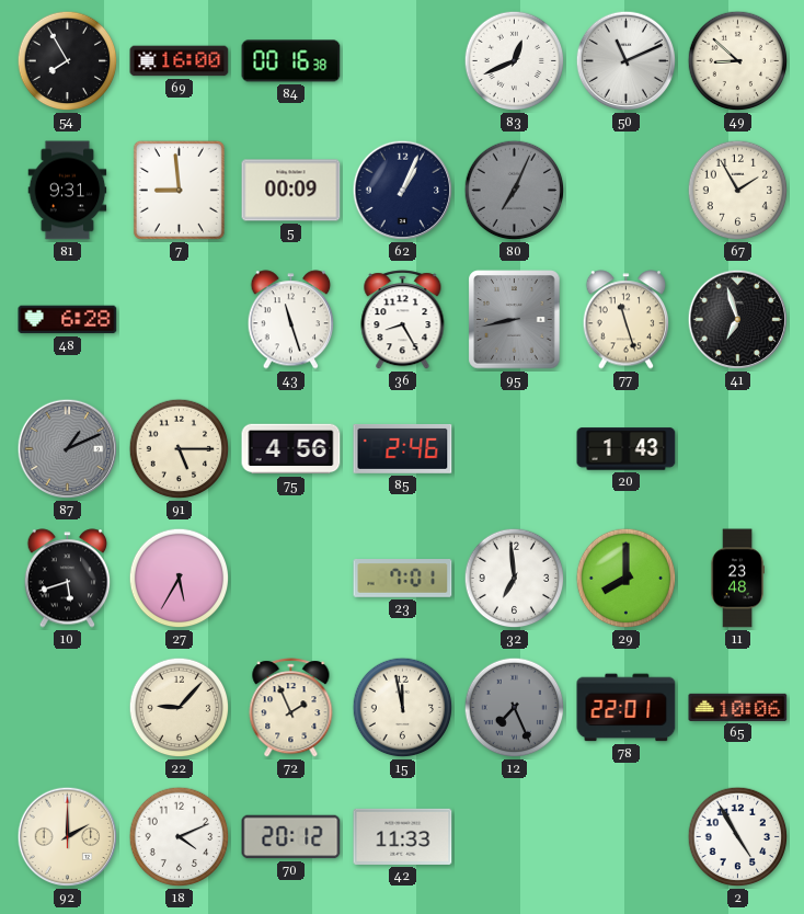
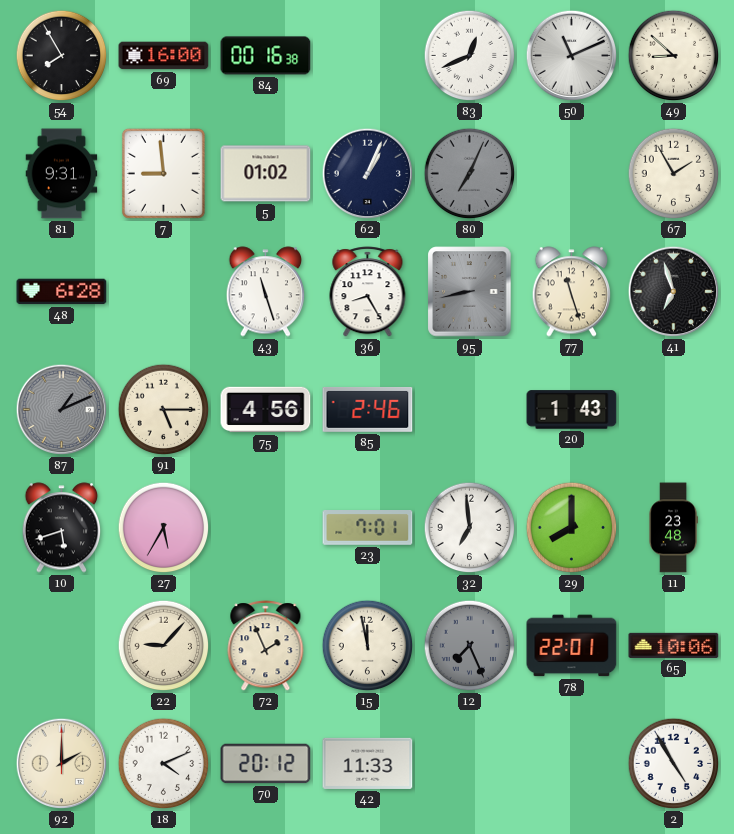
5: 00:09 -> 01:02
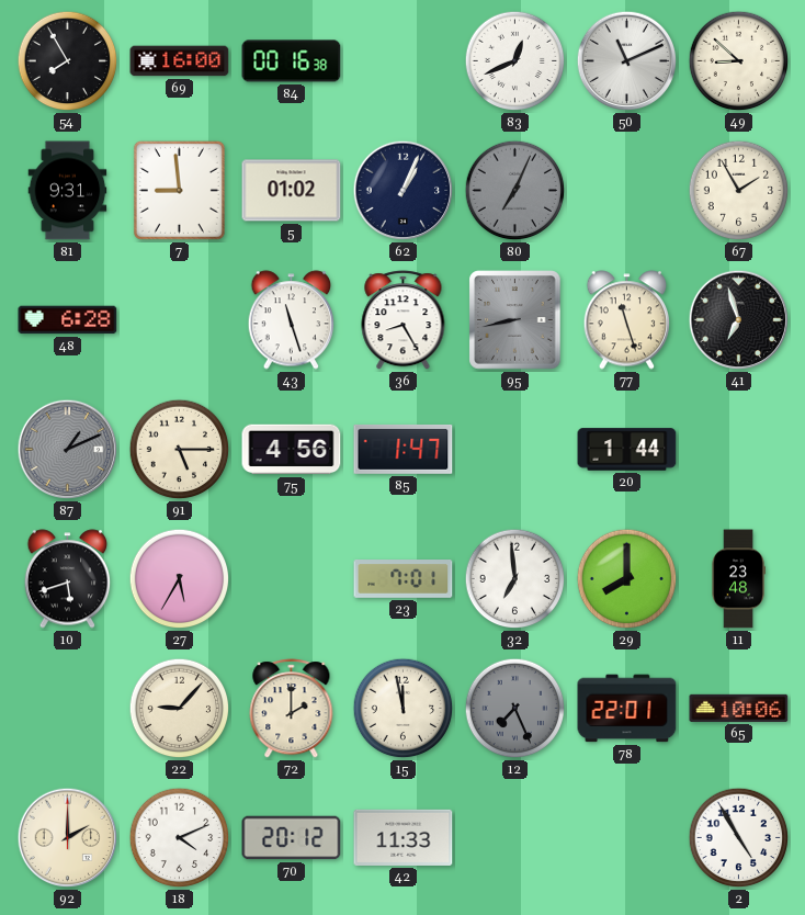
85: 2:46 -> 1:47
20: 1:43 -> 1:44
72: 1:56 -> 2:00
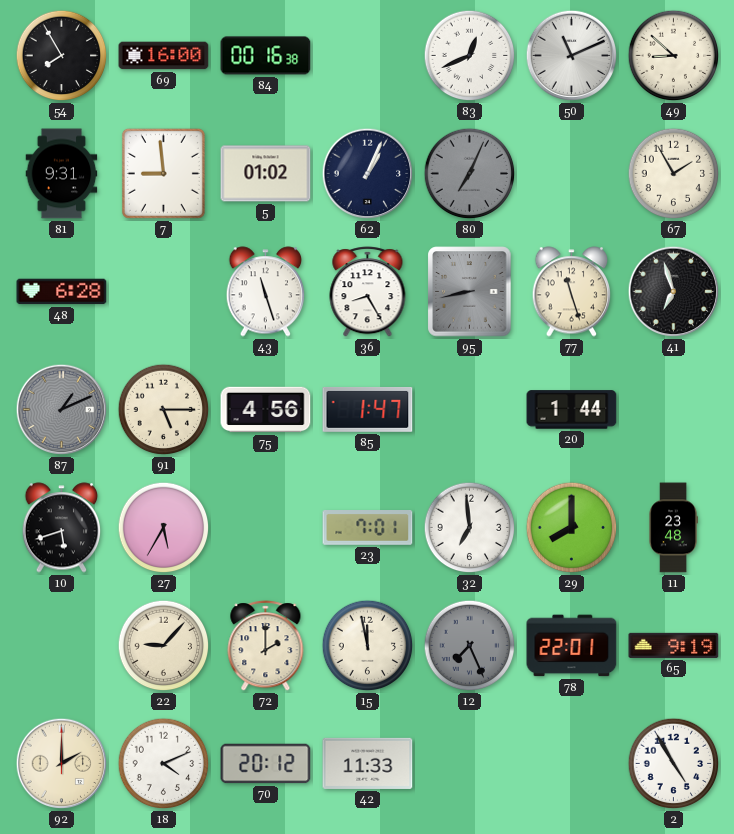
65: 10:06 -> 9:19
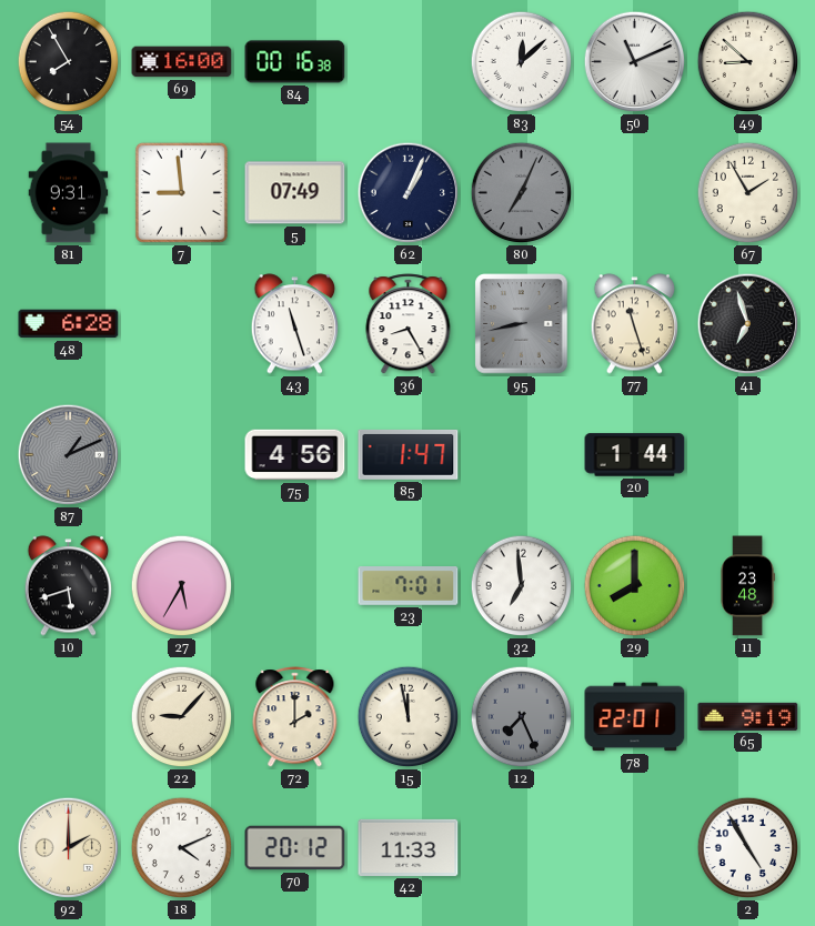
83: 12:41 -> 12:08
5: 01:02 -> 07:49
91: 5:15 -> none
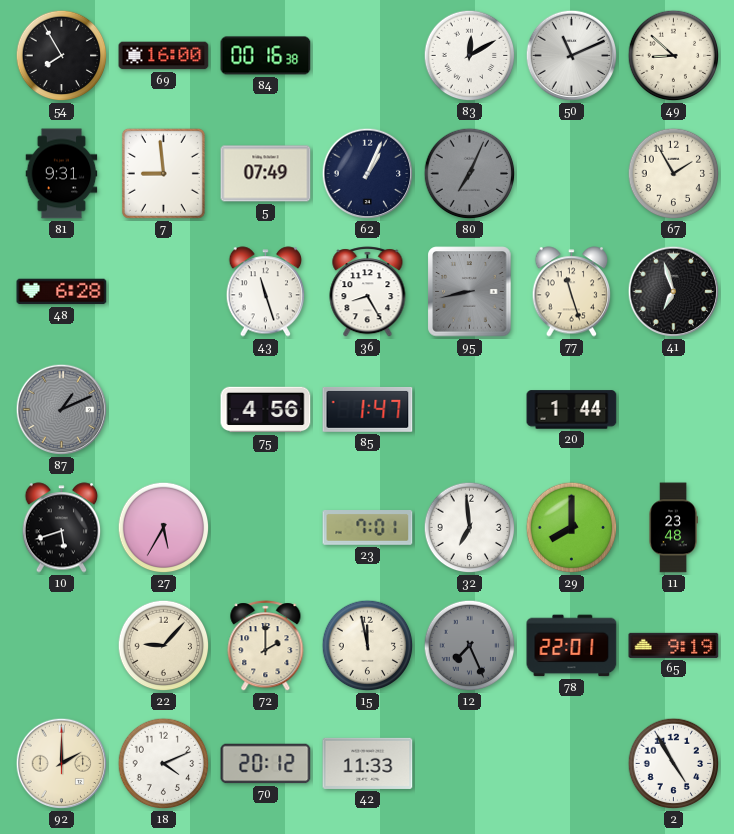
83: 12:08 -> 12:10
